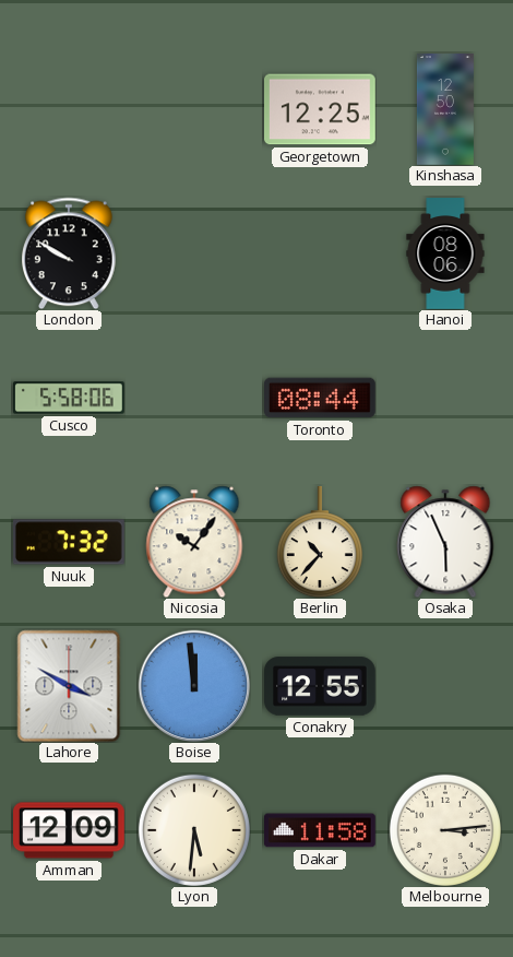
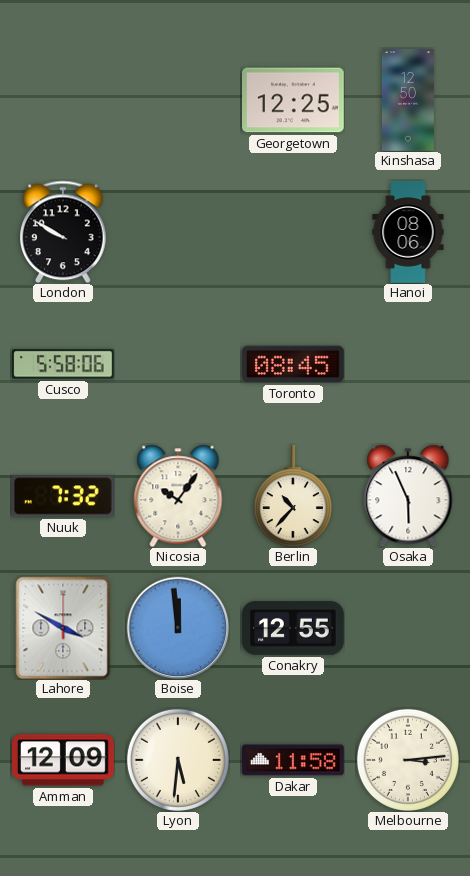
Toronto: 08:44 -> 08:45
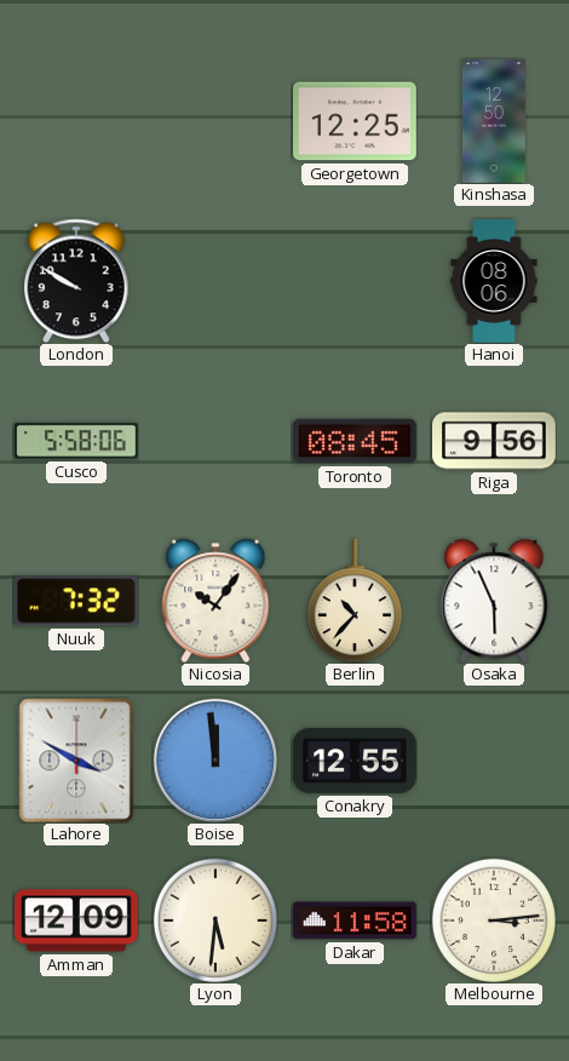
Riga: none -> 9:56
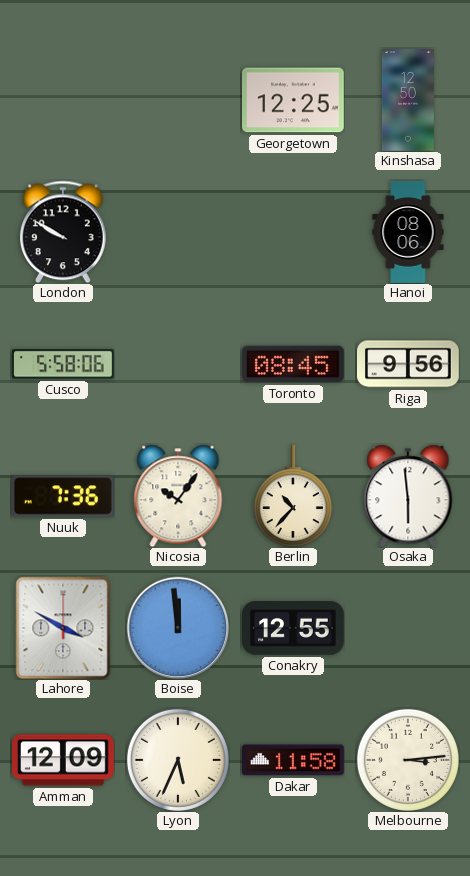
Nuuk: 7:32 -> 7:36
Osaka: 5:56 -> 5:59
Lyon: 5:31 -> 5:34
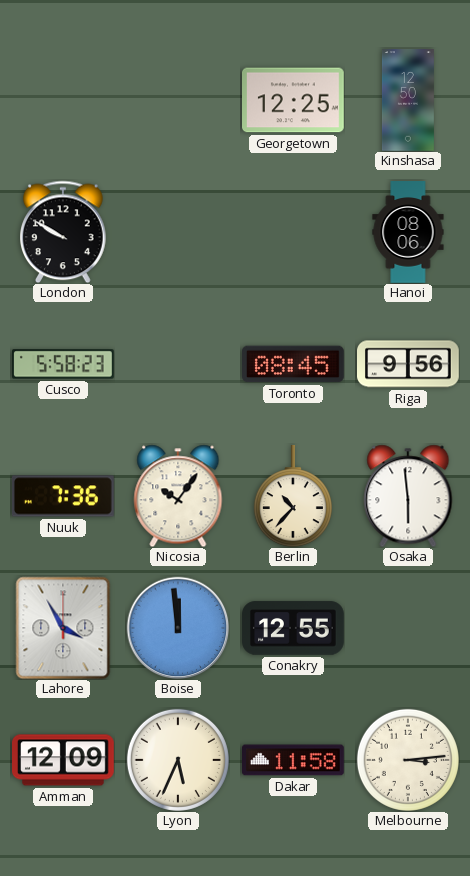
Cusco: 5:58:06 -> 5:58:23
Lahore: 3:50 -> 3:55
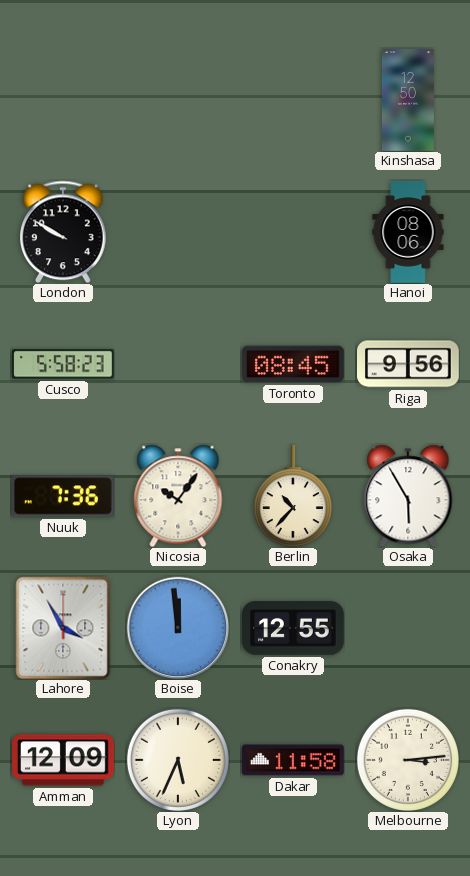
Georgetown: 12:25 -> none
Osaka: 5:59 -> 5:55
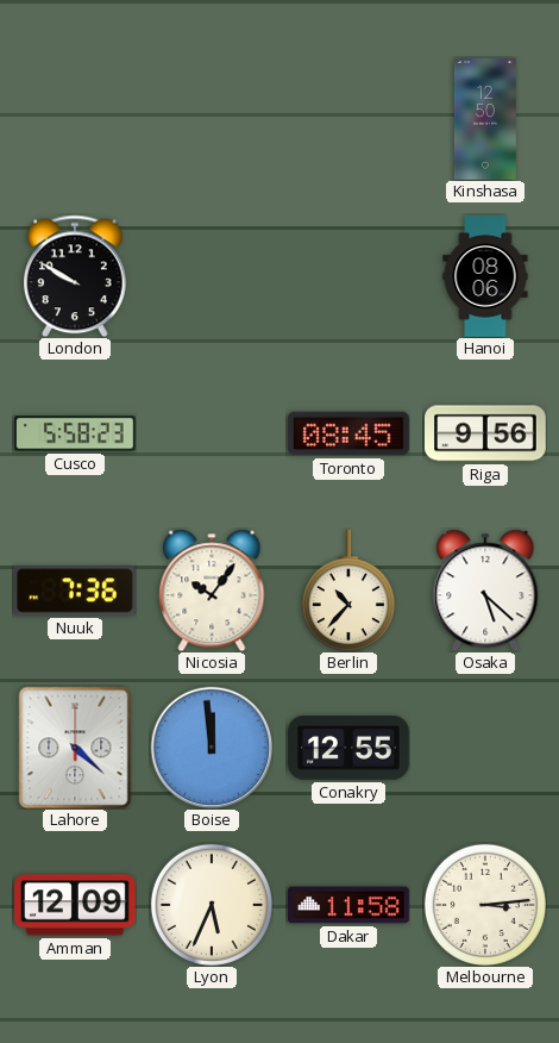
Osaka: 5:55 -> 5:22
Lahore: 3:55 -> 4:22
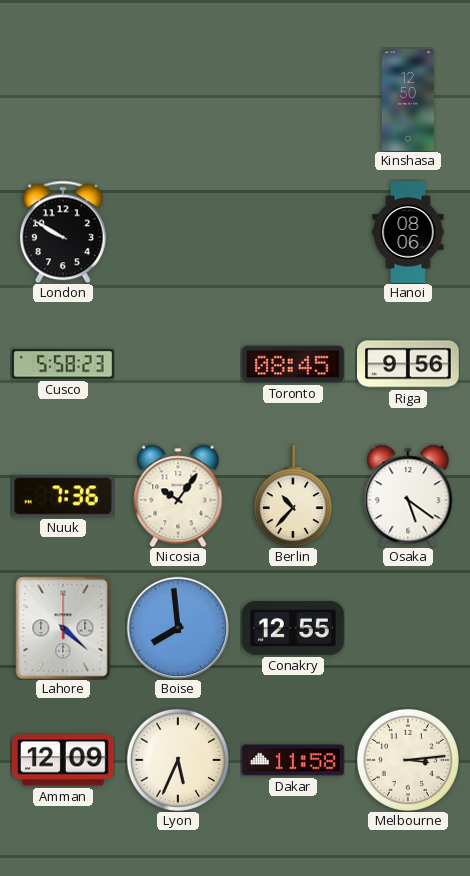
Osaka: 5:22 -> 5:21
Boise: 11:59 -> 7:59
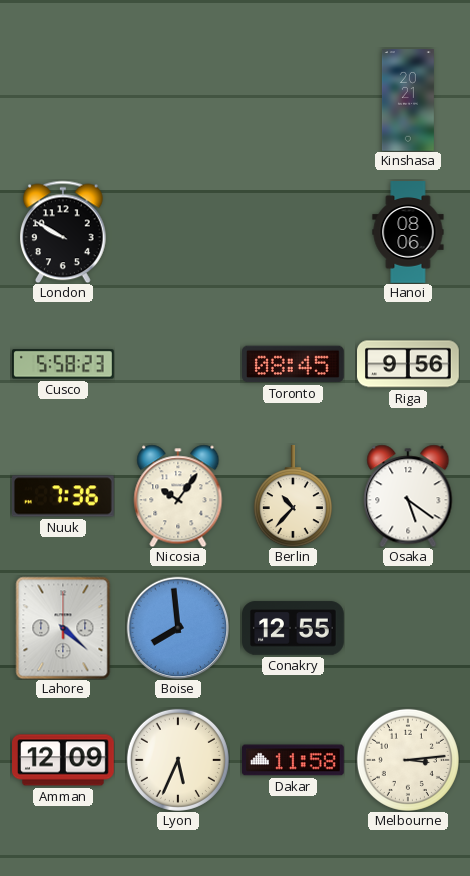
Kinshasa: 12:50 -> 20:21
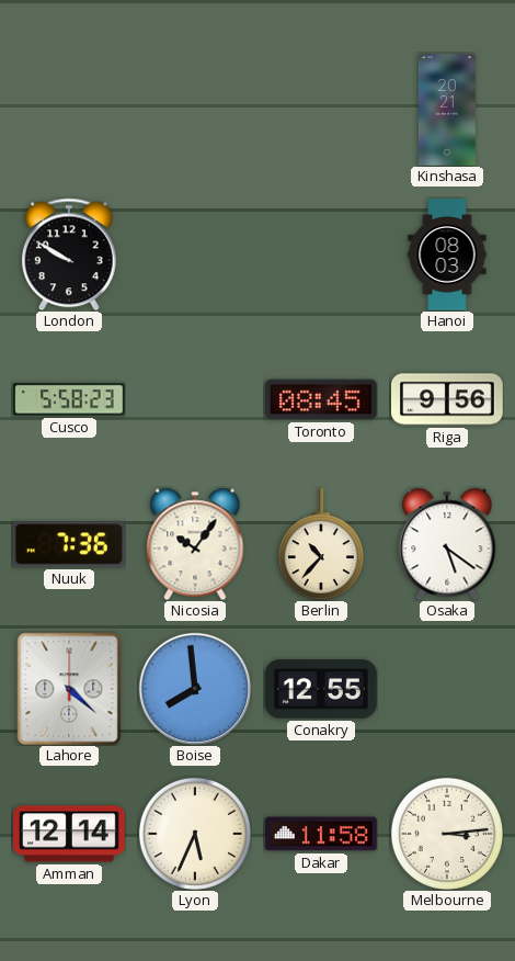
Hanoi: 08:06 -> 08:03
Amman: 12:09 -> 12:14
